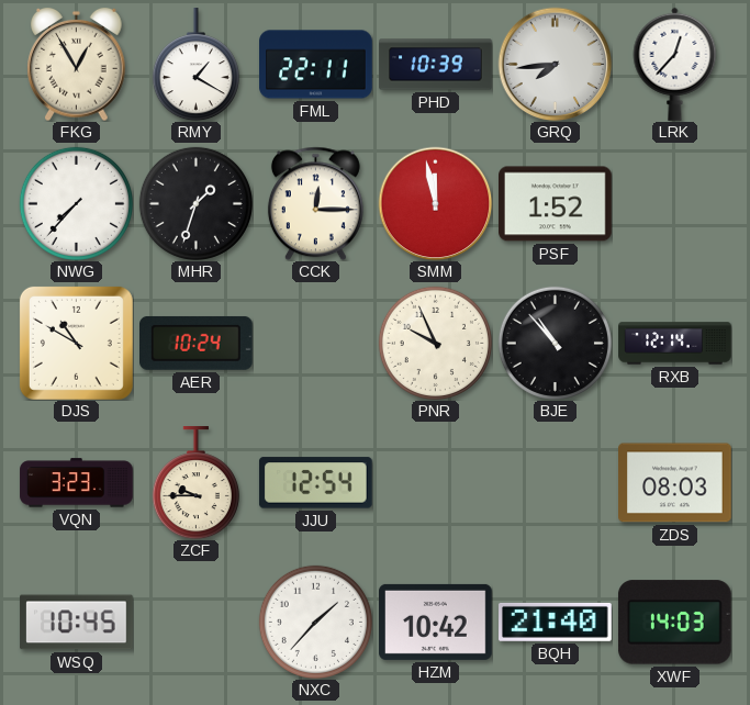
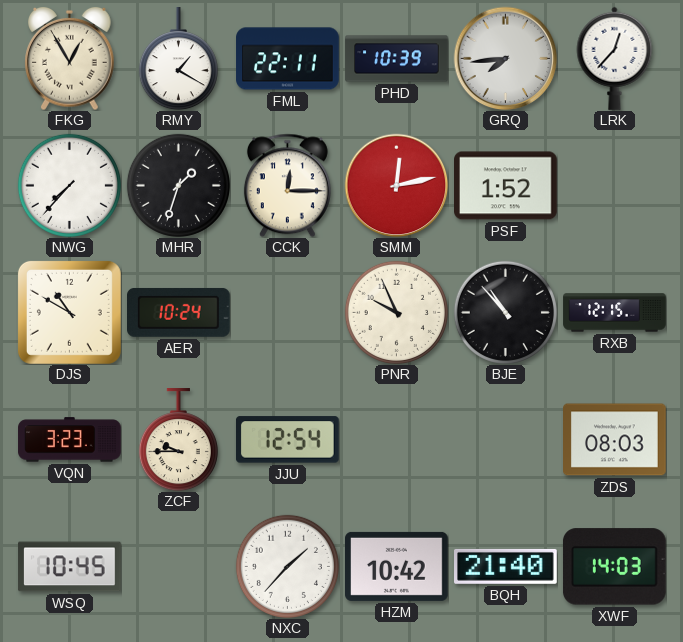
SMM: 11:58 -> 12:13
RXB: 12:14 -> 12:15
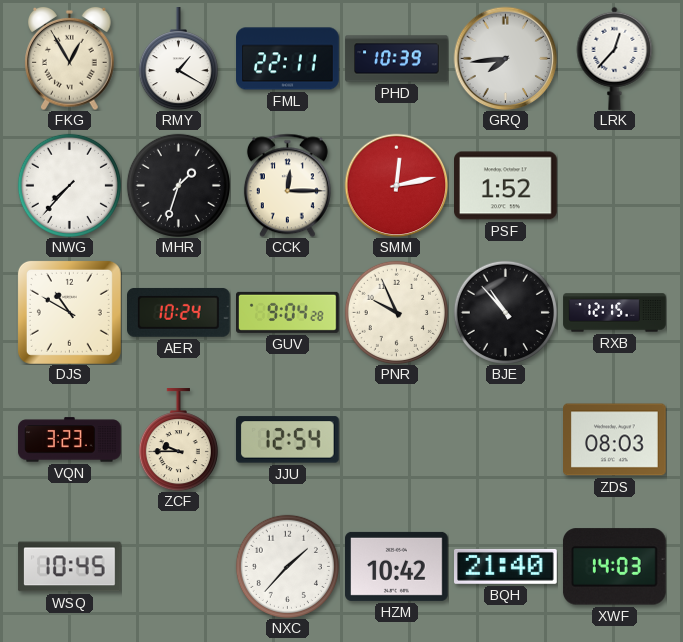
GUV: none -> 9:04
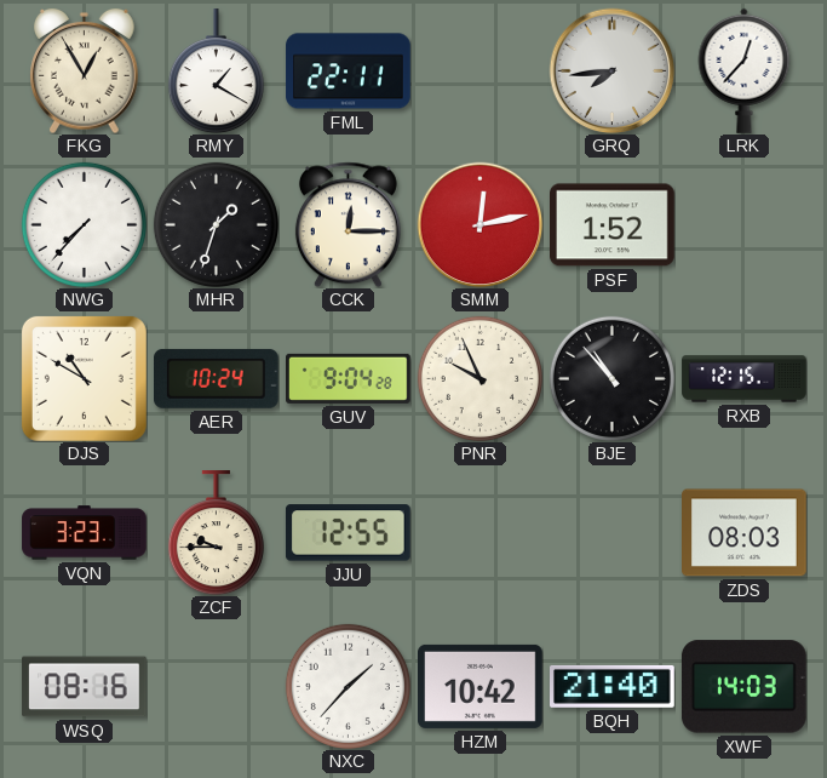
PHD: 10:39 -> none
JJU: 12:54 -> 12:55
WSQ: 10:45 -> 08:16
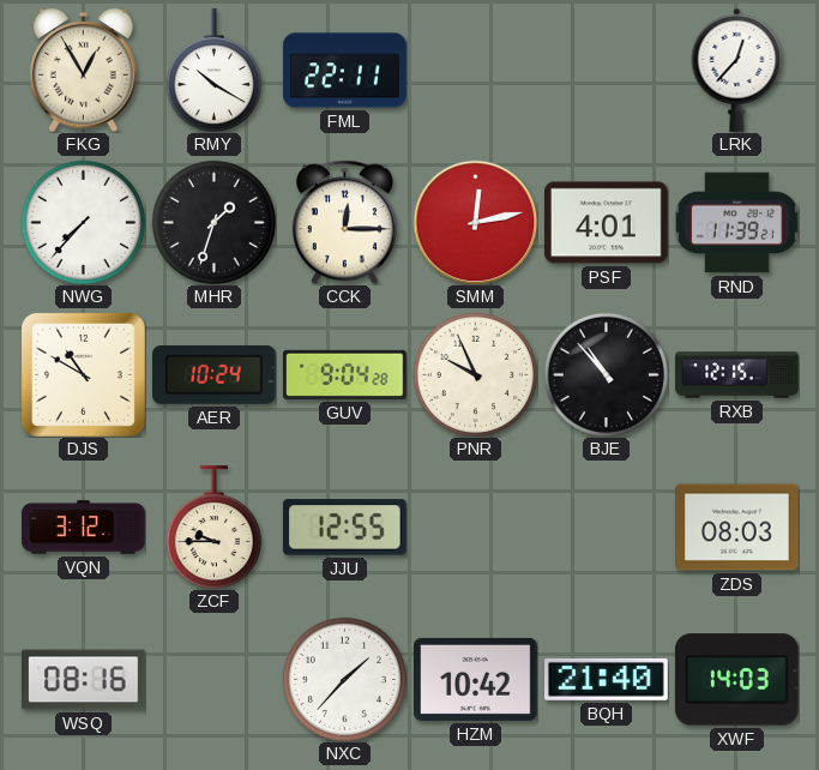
RMY: 1:20 -> 10:20
GRQ: 7:44 -> none
PSF: 1:52 -> 4:01
RND: none -> 11:39
VQN: 3:23 -> 3:12
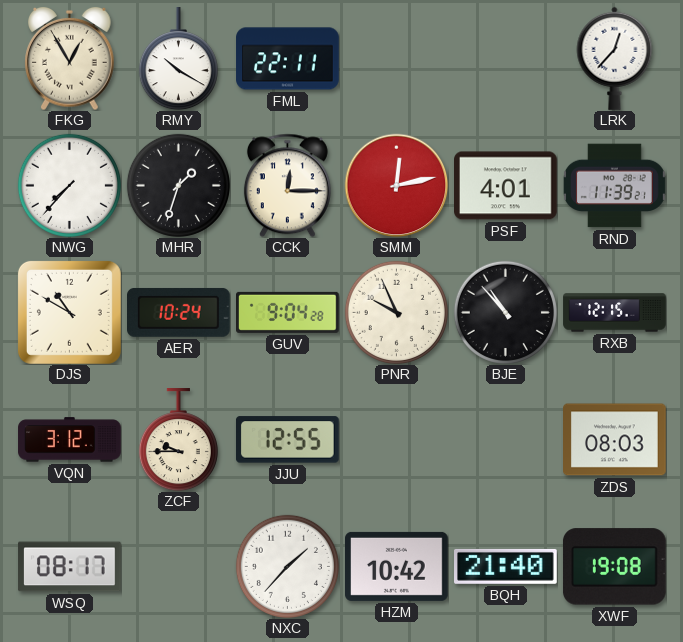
WSQ: 08:16 -> 08:17
XWF: 14:03 -> 19:08
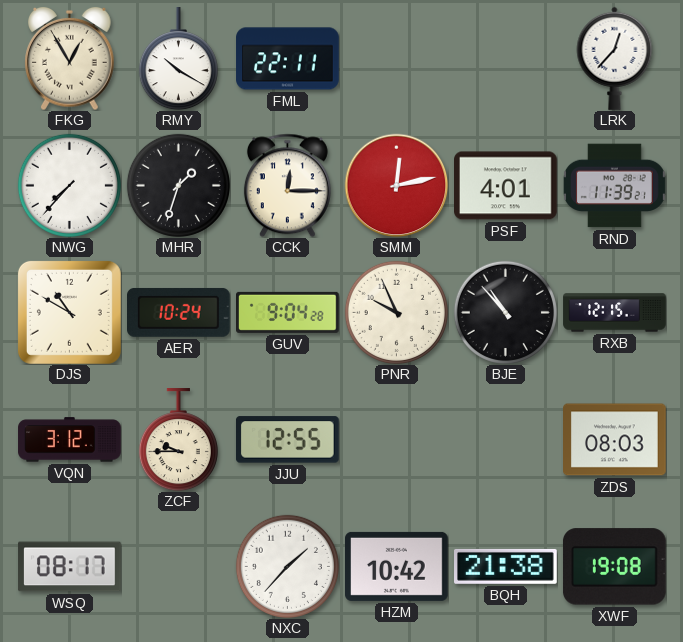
BQH: 21:40 -> 21:38
